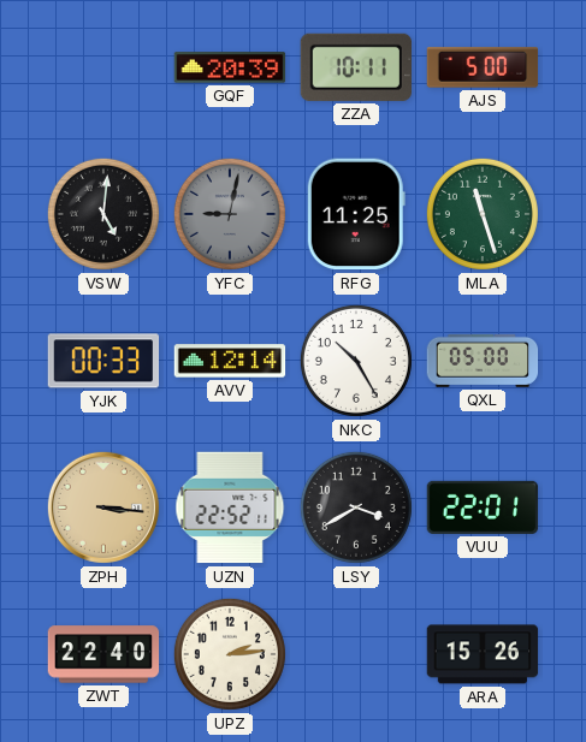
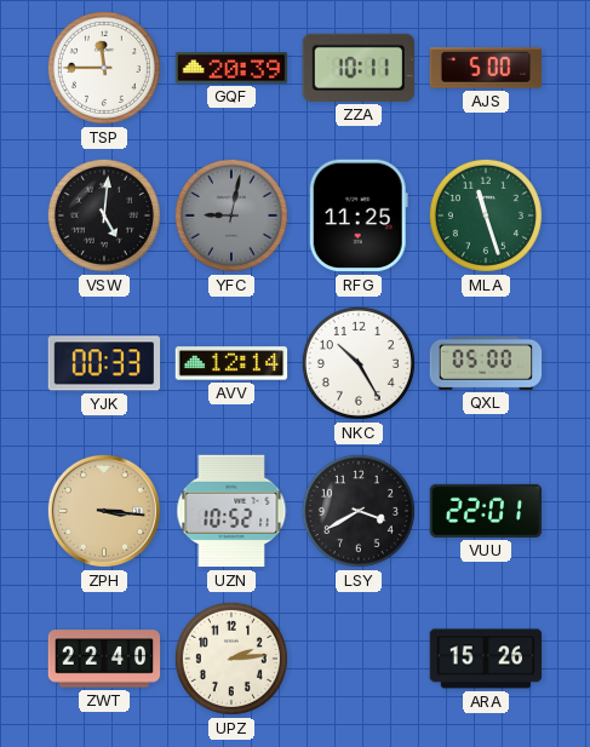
TSP: none -> 11:45
UZN: 22:52 -> 10:52
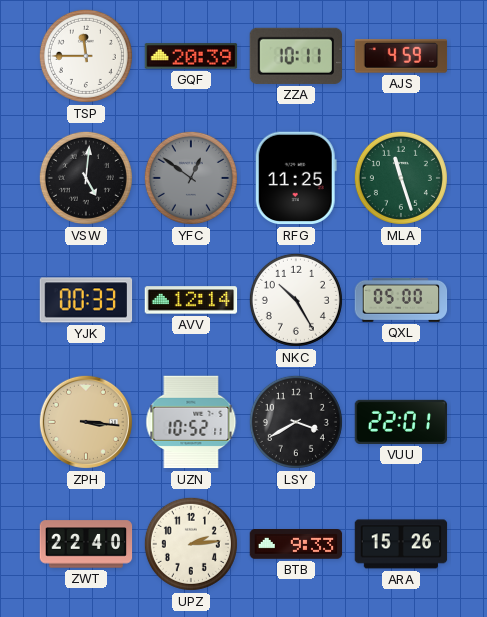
AJS: 5:00 -> 4:59
YFC: 9:02 -> 12:51
BTB: none -> 9:33
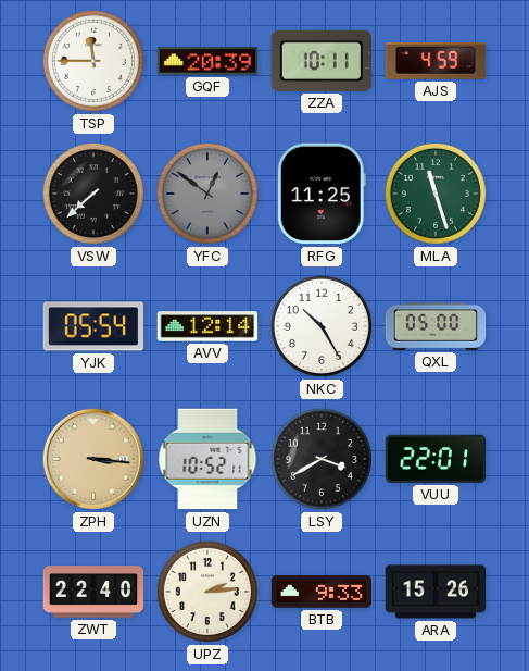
VSW: 5:01 -> 7:38
YJK: 00:33 -> 05:54
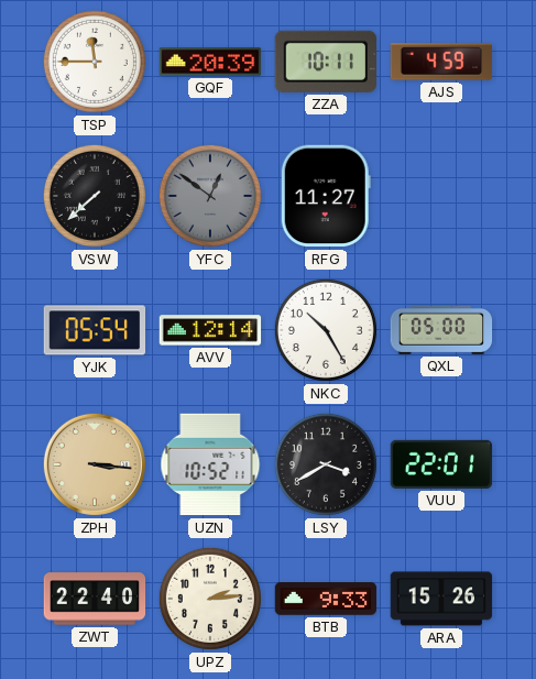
RFG: 11:25 -> 11:27
MLA: 11:27 -> none
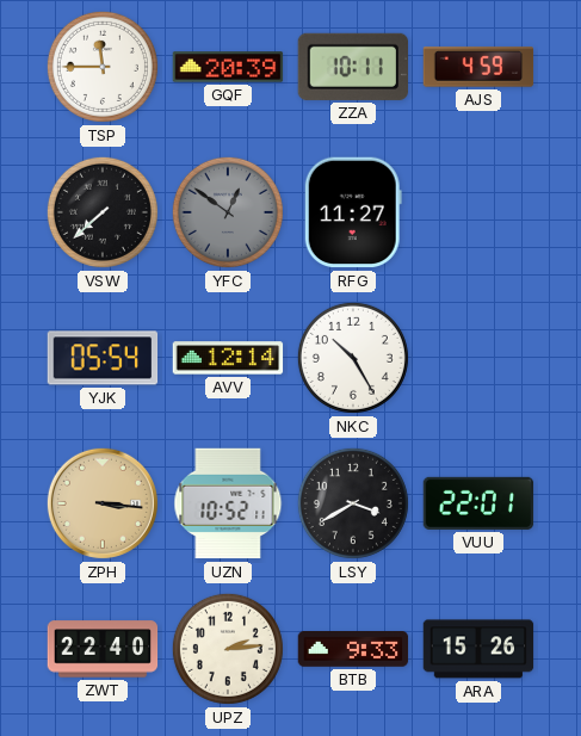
QXL: 05:00 -> none
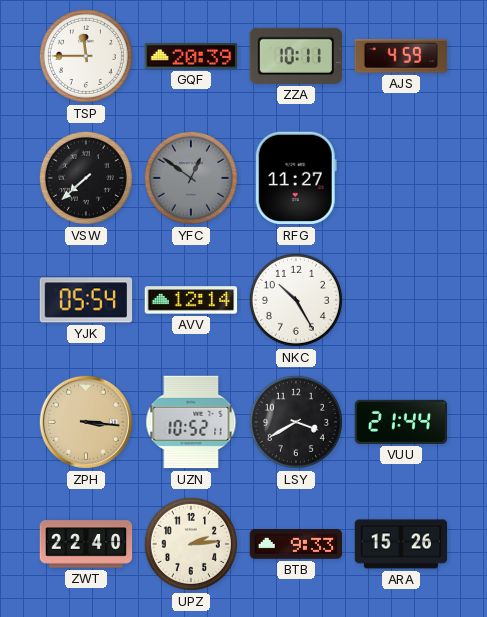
VUU: 22:01 -> 21:44
